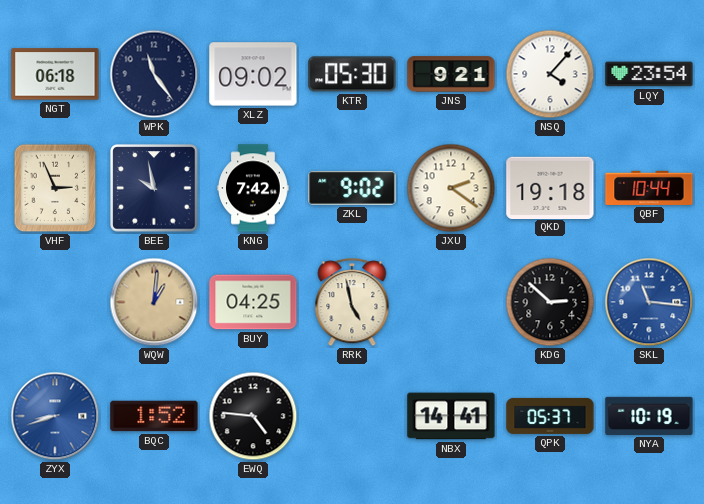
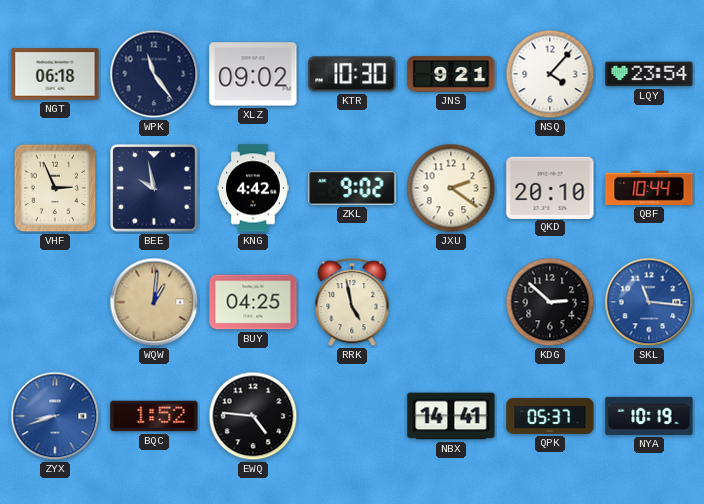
KTR: 05:30 -> 10:30
KNG: 7:42 -> 4:42
QKD: 19:18 -> 20:10
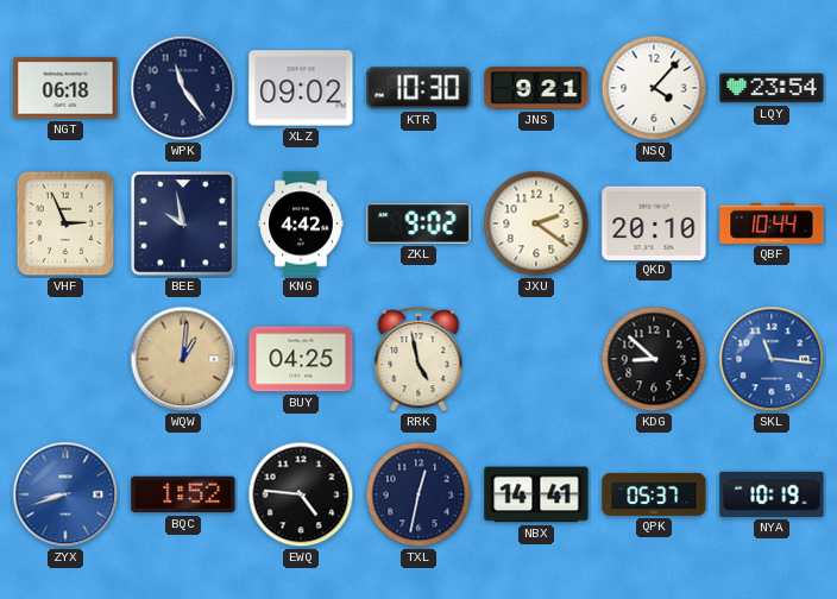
KDG: 2:52 -> 8:52
TXL: none -> 12:32
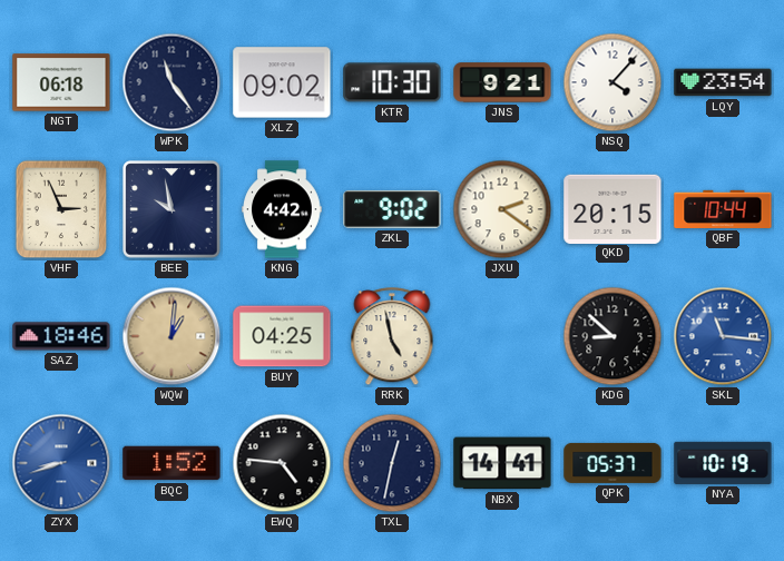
QKD: 20:10 -> 20:15
SAZ: none -> 18:46
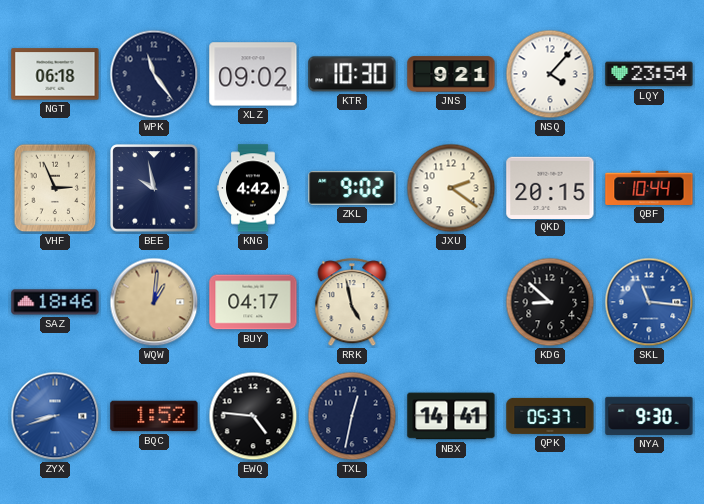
BUY: 04:25 -> 04:17
NYA: 10:19 -> 9:30
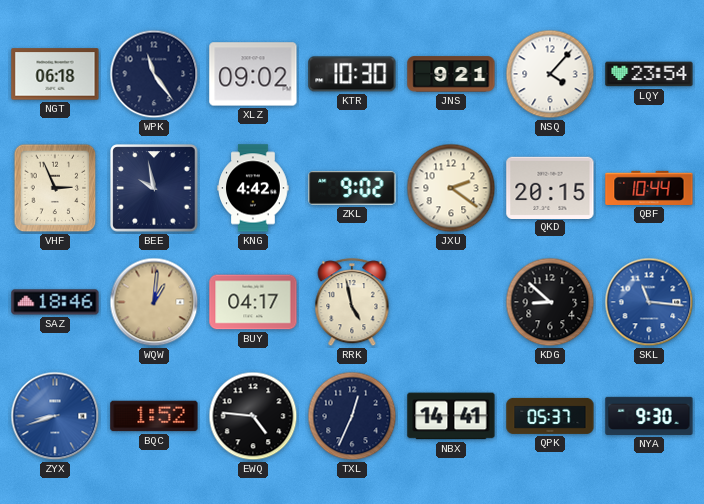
TXL: 12:32 -> 12:34
